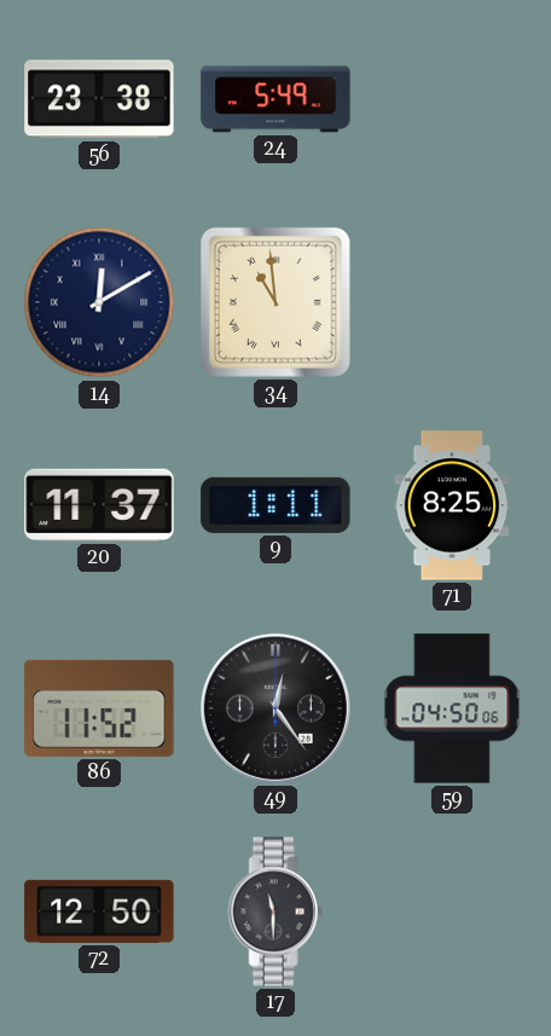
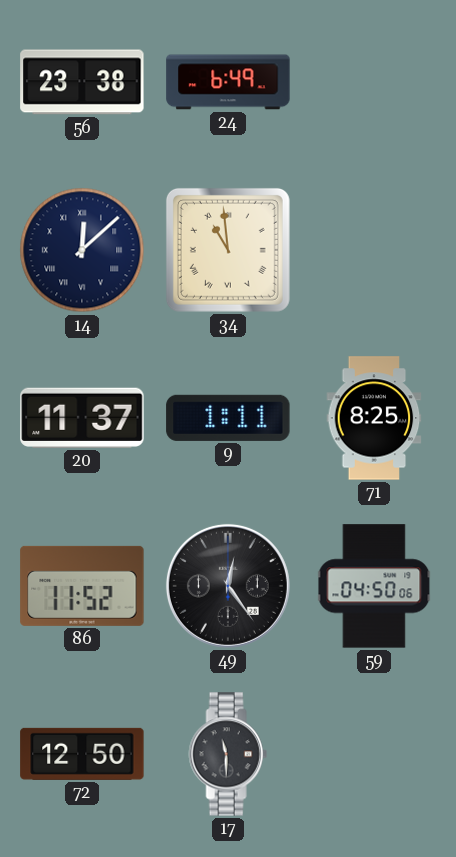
24: 5:49 -> 6:49
14: 12:10 -> 12:08
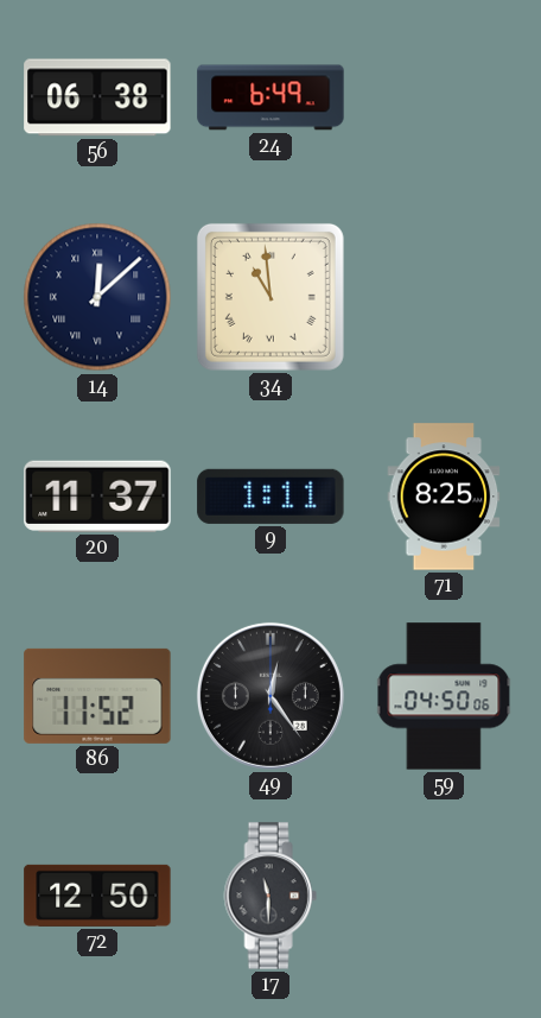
56: 23:38 -> 06:38
